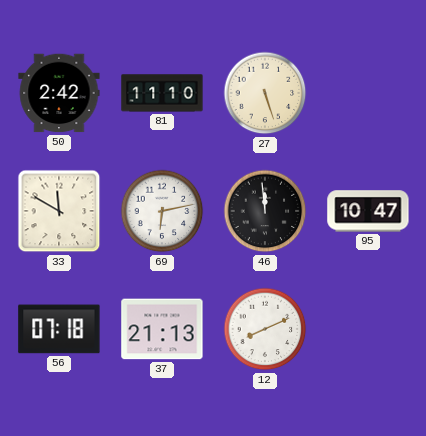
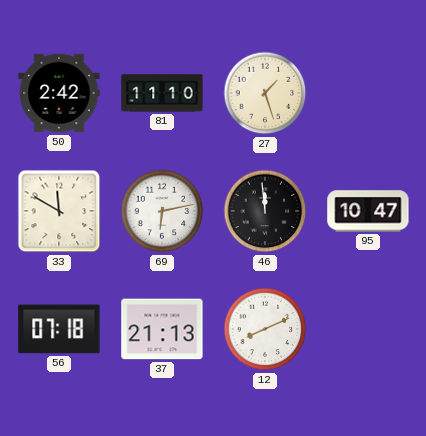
27: 5:27 -> 1:27
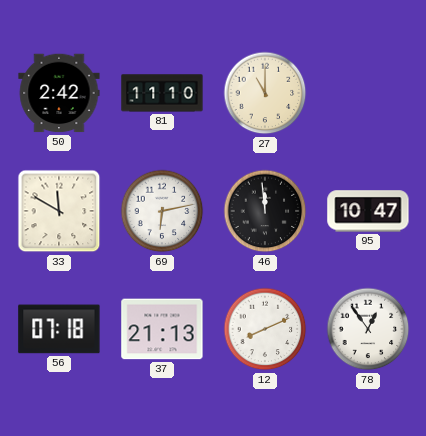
27: 1:27 -> 11:00
78: none -> 12:54
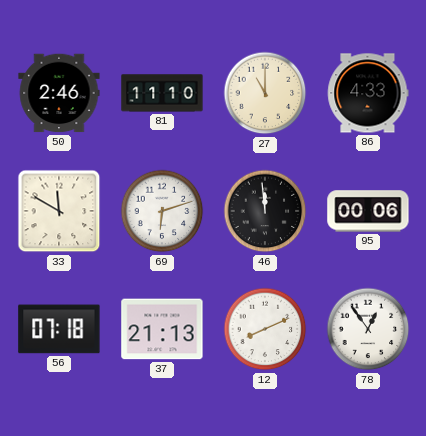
50: 2:42 -> 2:46
86: none -> 4:33
69: 6:13 -> 6:12
95: 10:47 -> 00:06
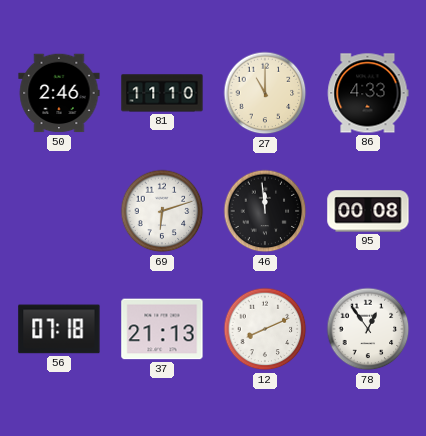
33: 11:50 -> none
95: 00:06 -> 00:08
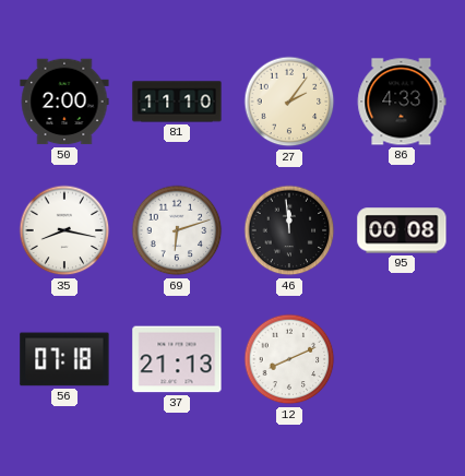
50: 2:46 -> 2:00
27: 11:00 -> 2:06
35: none -> 8:17
78: 12:54 -> none
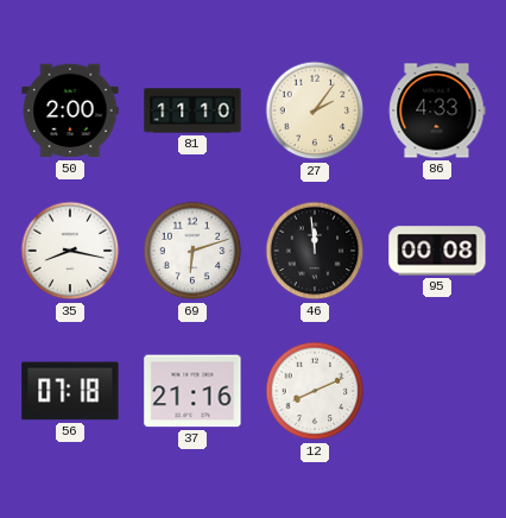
37: 21:13 -> 21:16
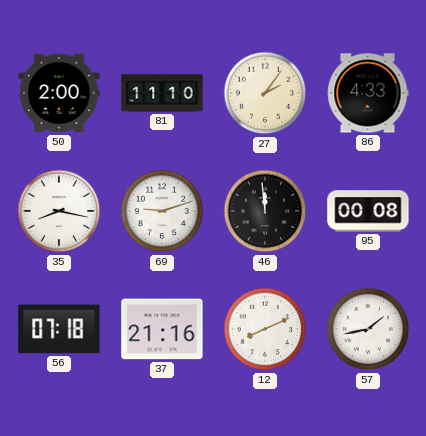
69: 6:12 -> 9:12
57: none -> 1:43
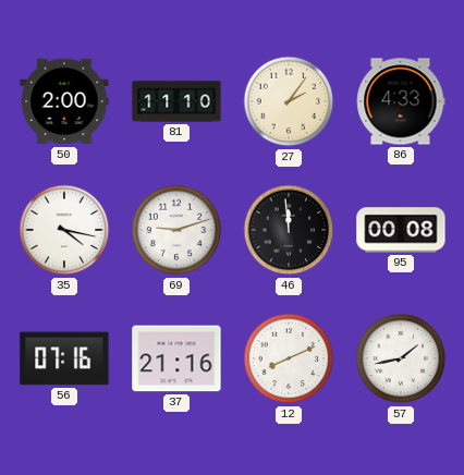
35: 8:17 -> 4:17
56: 07:18 -> 07:16
